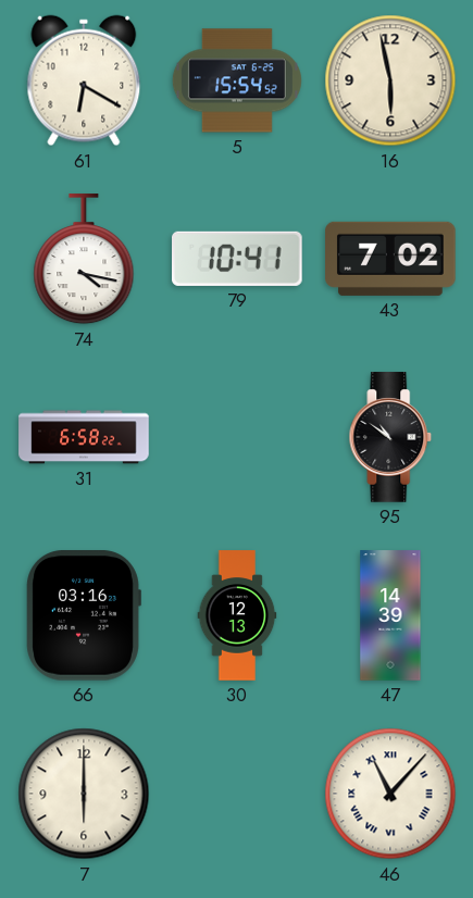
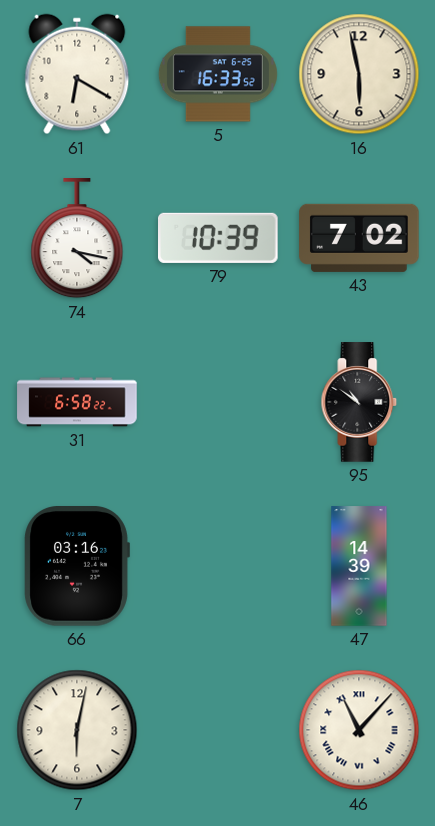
5: 15:54 -> 16:33
79: 10:41 -> 10:39
30: 12:13 -> none
7: 6:00 -> 6:02
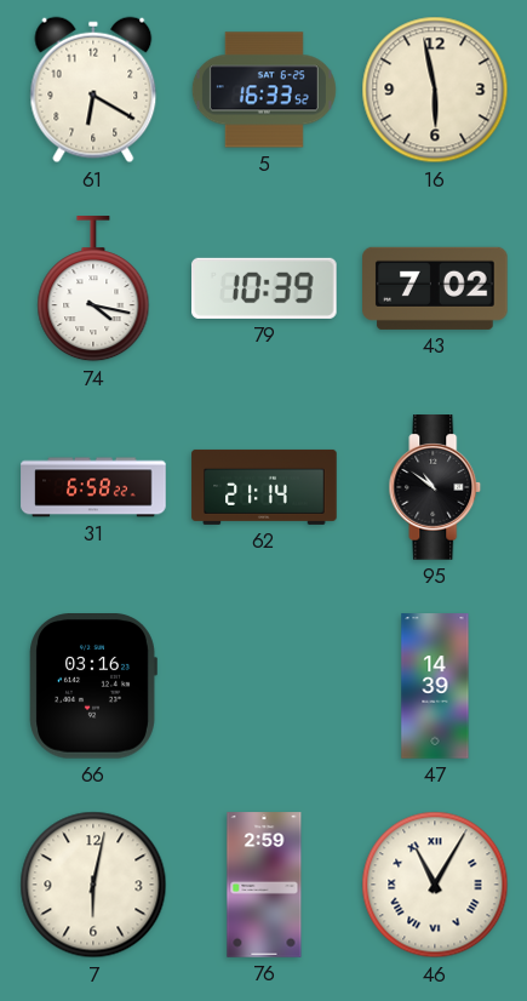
62: none -> 21:14
76: none -> 2:59
46: 11:07 -> 11:05
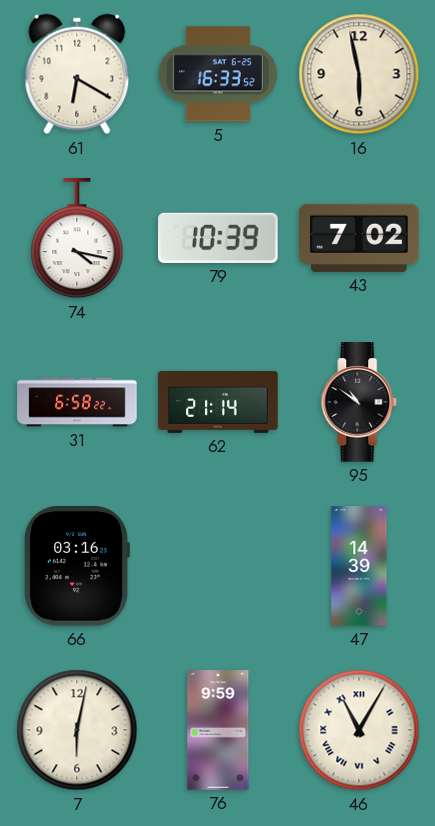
76: 2:59 -> 9:59
